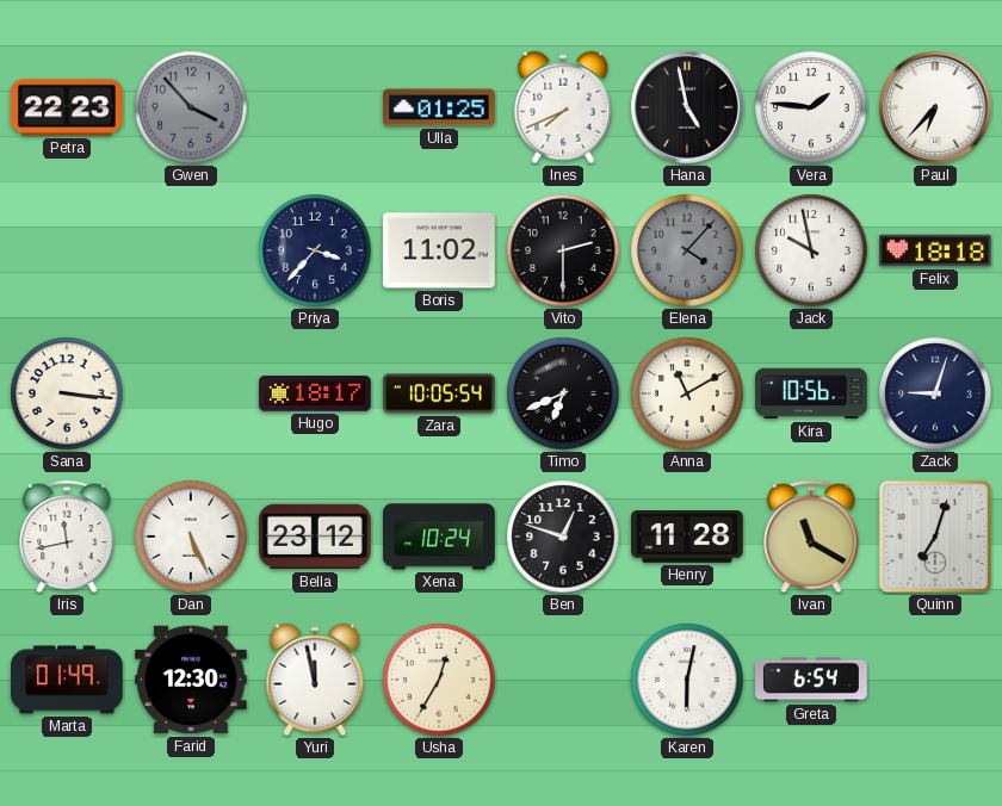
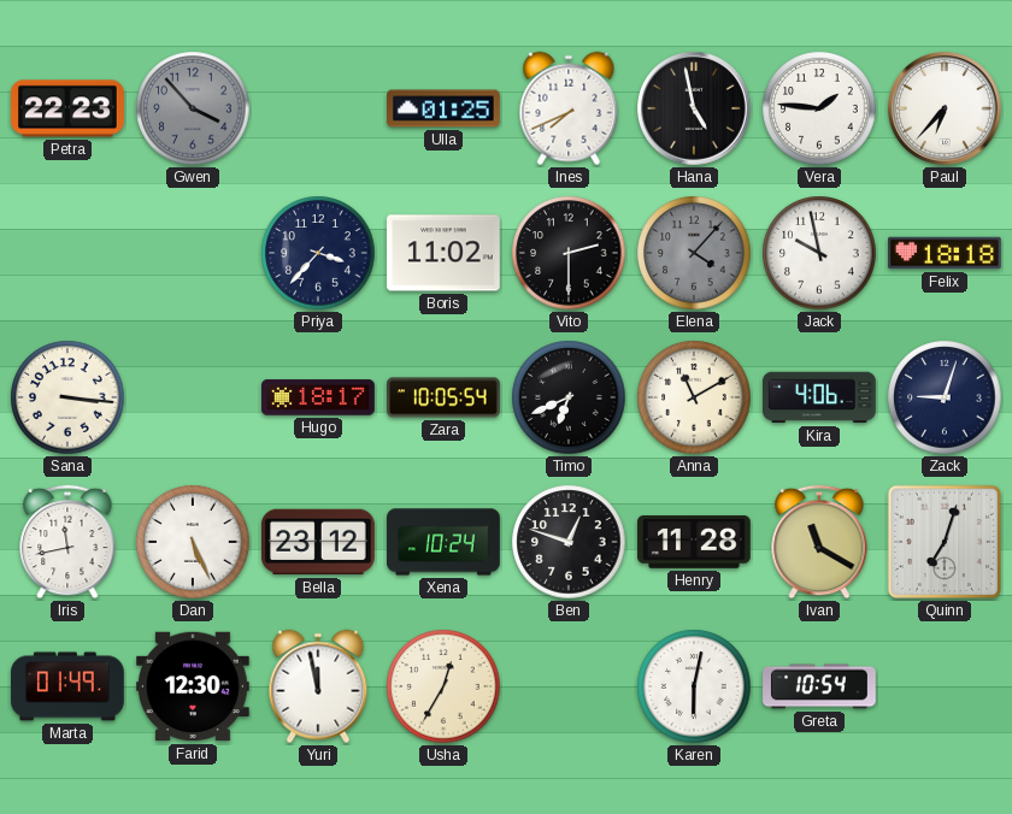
Kira: 10:56 -> 4:06
Greta: 6:54 -> 10:54
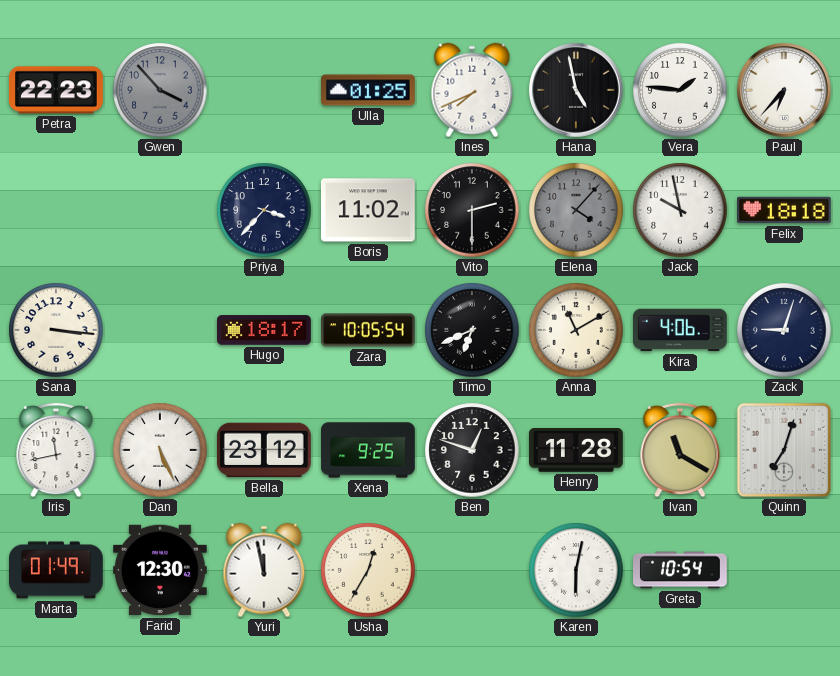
Xena: 10:24 -> 9:25
